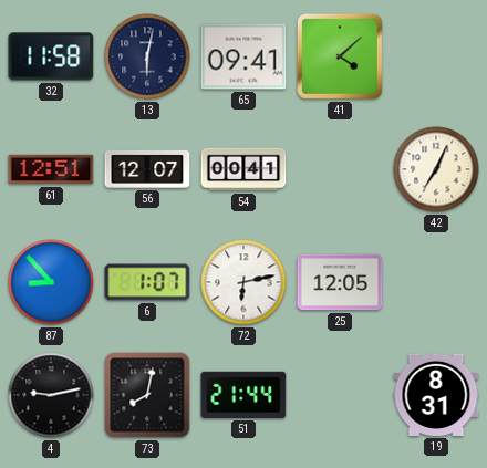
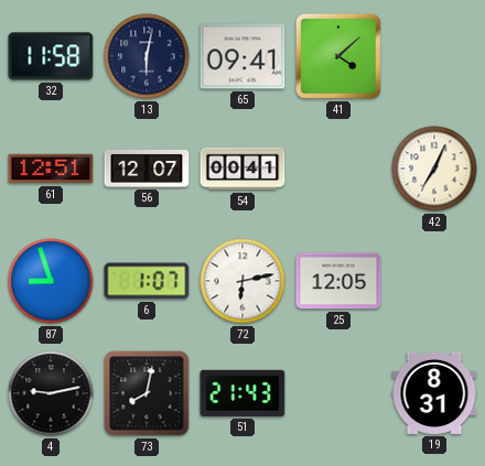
87: 8:53 -> 8:57
51: 21:44 -> 21:43
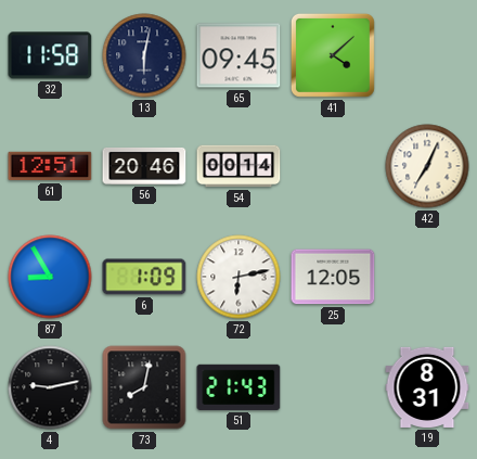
65: 09:41 -> 09:45
56: 12:07 -> 20:46
54: 00:41 -> 00:14
87: 8:57 -> 8:55
6: 1:07 -> 1:09
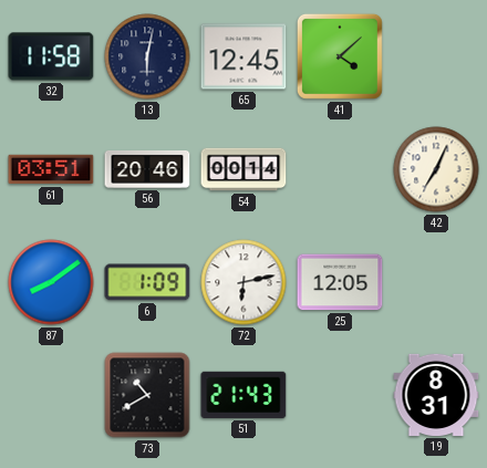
65: 09:45 -> 12:45
61: 12:51 -> 03:51
87: 8:55 -> 8:09
4: 9:13 -> none
73: 8:02 -> 10:40
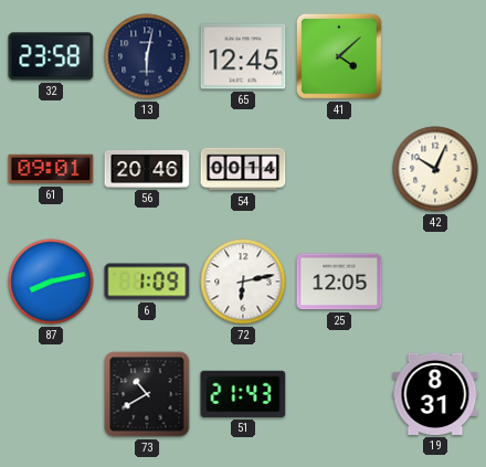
32: 11:58 -> 23:58
61: 03:51 -> 09:01
42: 7:04 -> 10:04
87: 8:09 -> 8:13
